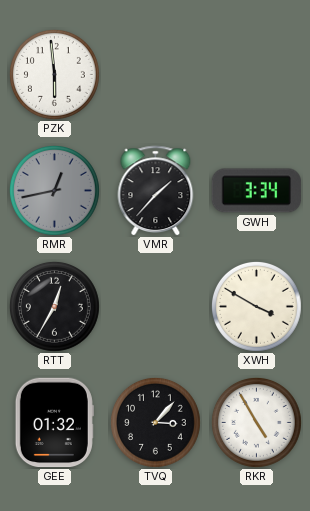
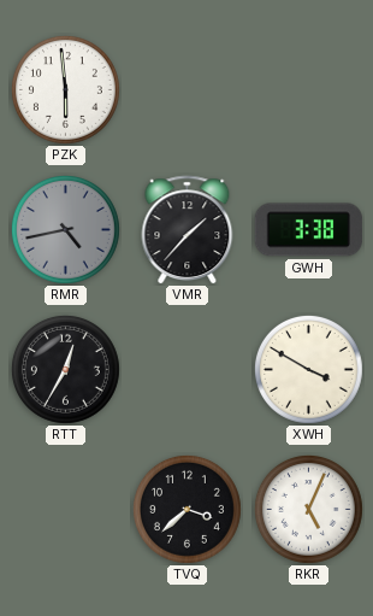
RMR: 12:43 -> 4:43
GWH: 3:34 -> 3:38
GEE: 01:32 -> none
TVQ: 3:07 -> 3:38
RKR: 4:55 -> 5:04
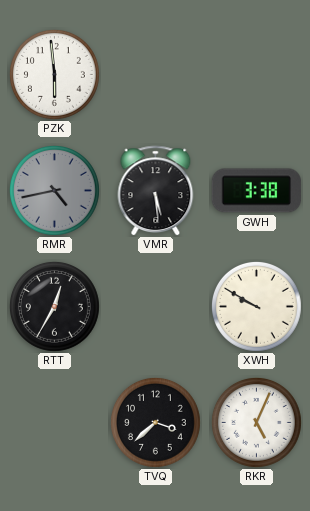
VMR: 1:37 -> 5:29
XWH: 3:50 -> 9:50
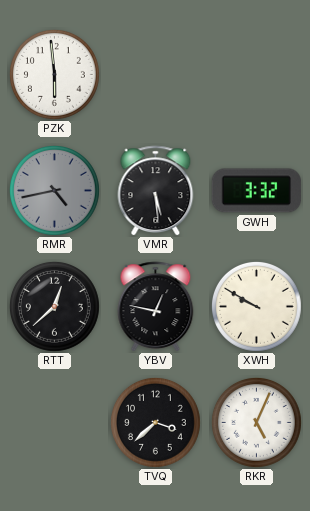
GWH: 3:38 -> 3:32
RTT: 12:35 -> 12:38
YBV: none -> 12:47
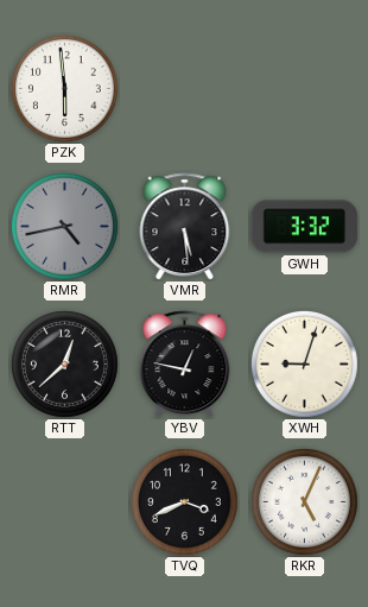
XWH: 9:50 -> 9:03
TVQ: 3:38 -> 3:41
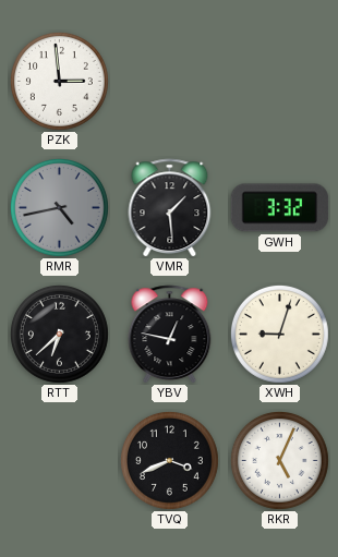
PZK: 5:59 -> 2:59
VMR: 5:29 -> 1:29
RTT: 12:38 -> 6:38
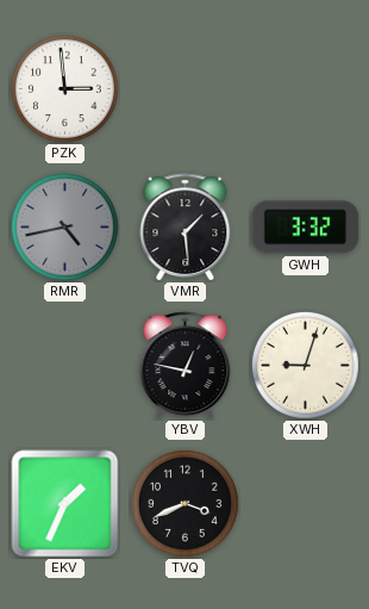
RTT: 6:38 -> none
EKV: none -> 1:34
RKR: 5:04 -> none
